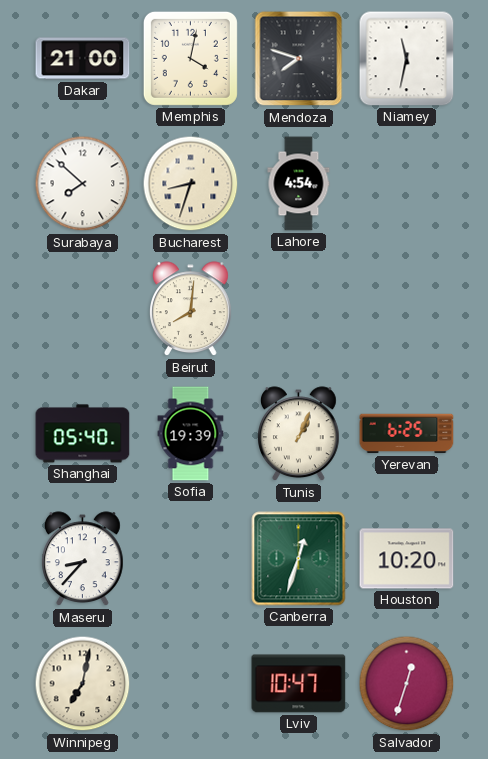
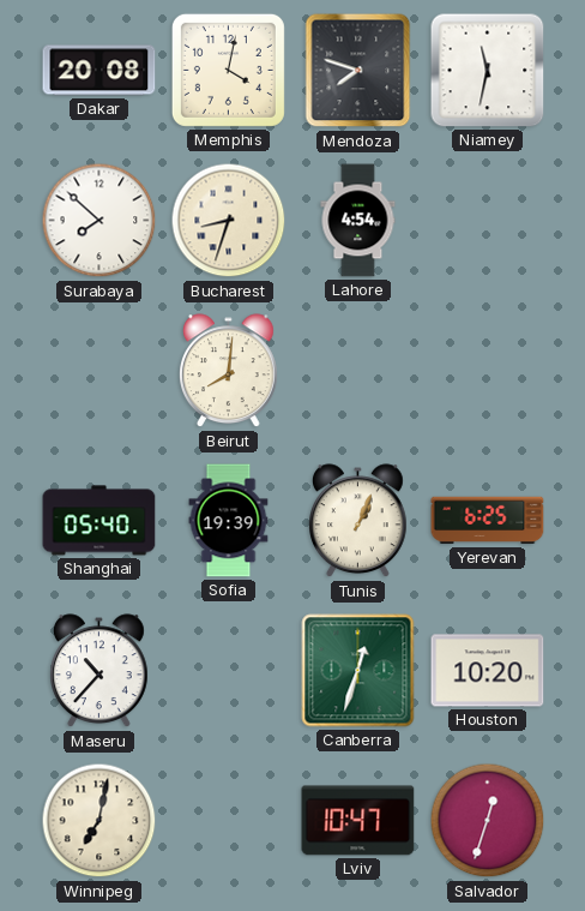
Dakar: 21:00 -> 20:08
Maseru: 8:37 -> 10:37
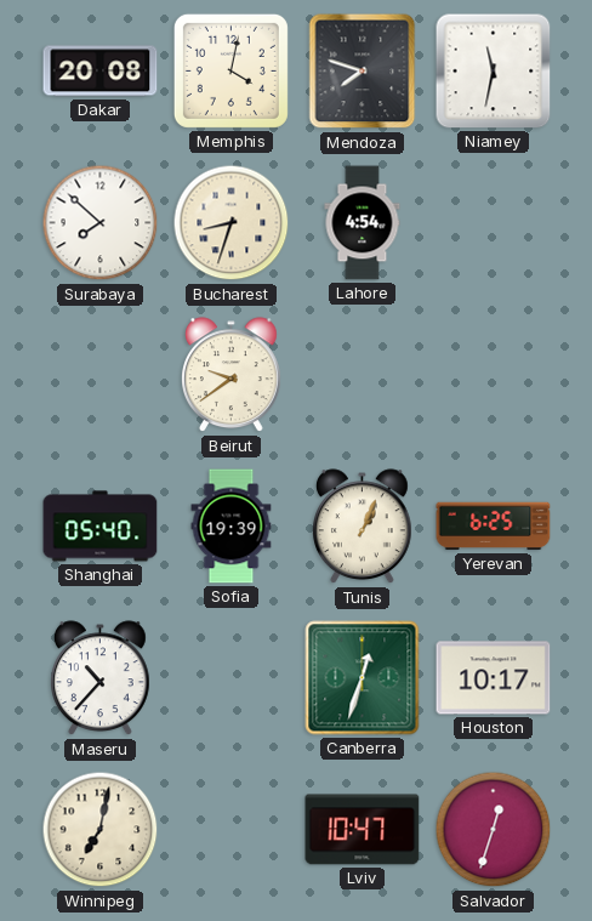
Beirut: 8:01 -> 9:39
Houston: 10:20 -> 10:17
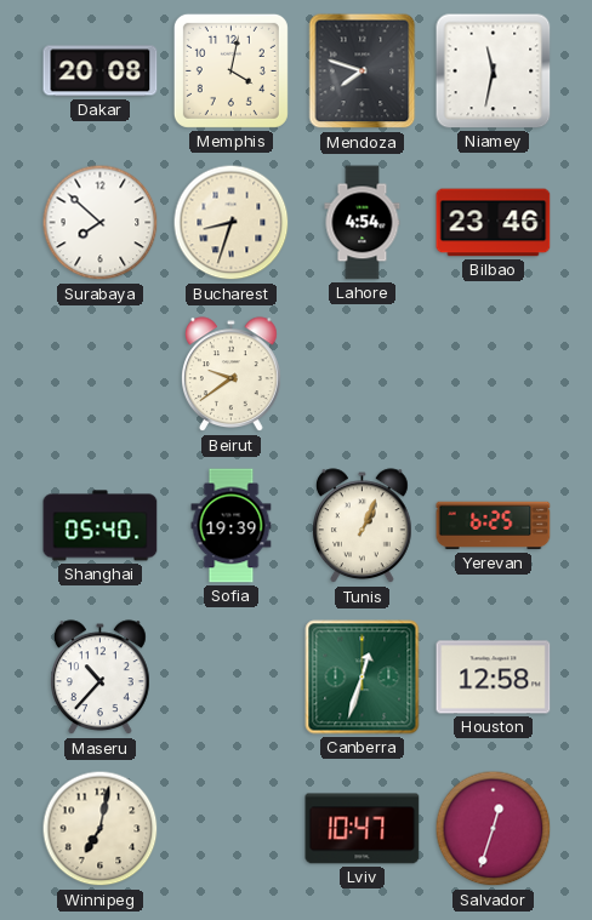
Bilbao: none -> 23:46
Houston: 10:17 -> 12:58
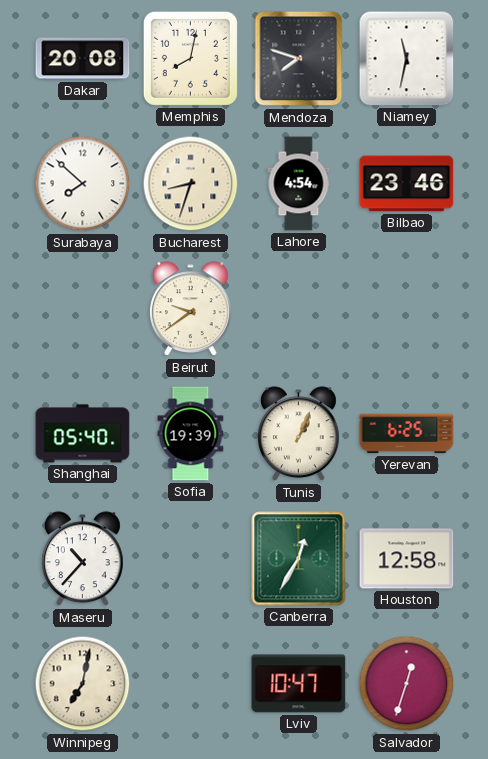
Memphis: 4:02 -> 8:02
Canberra: 12:33 -> 12:35
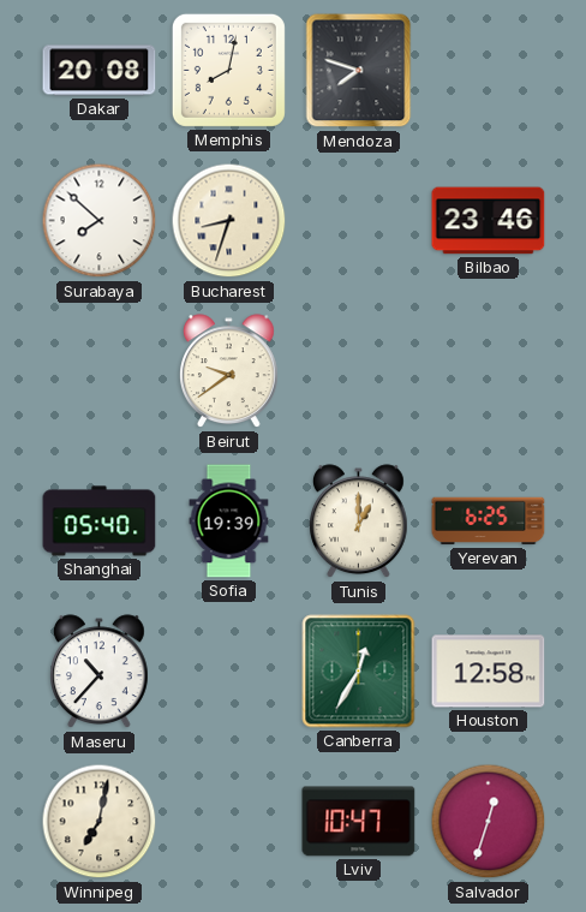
Niamey: 11:32 -> none
Lahore: 4:54 -> none
Tunis: 1:04 -> 1:00
